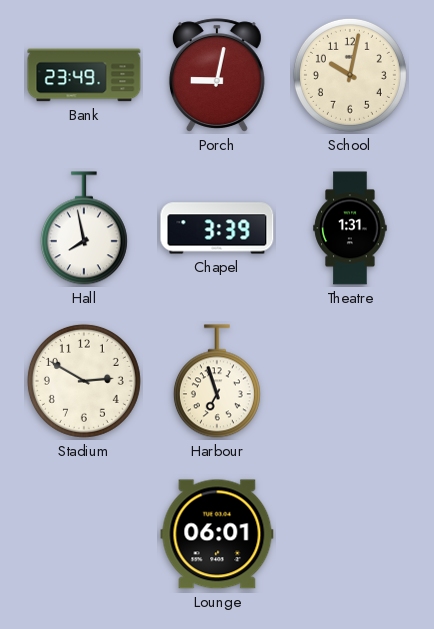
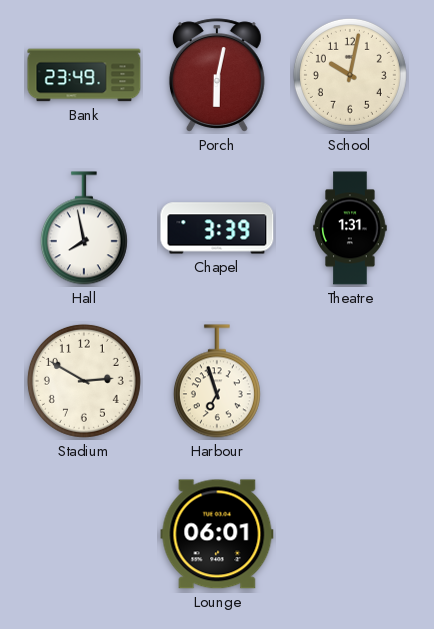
Porch: 9:02 -> 6:02
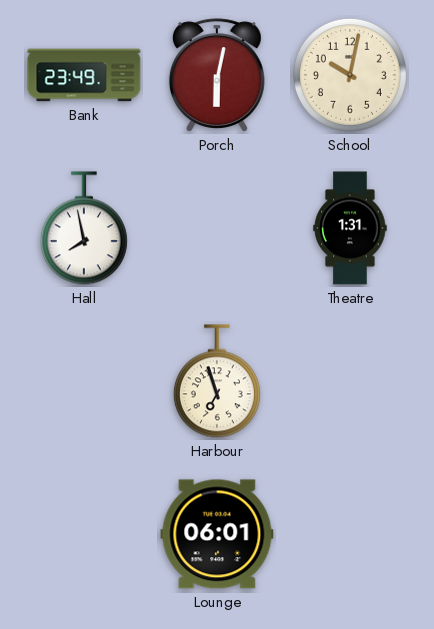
Chapel: 3:39 -> none
Stadium: 2:50 -> none
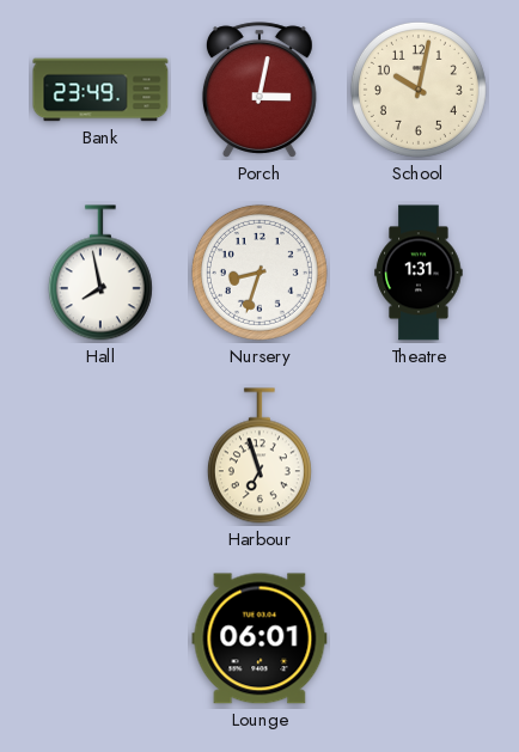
Porch: 6:02 -> 3:02
Nursery: none -> 8:33
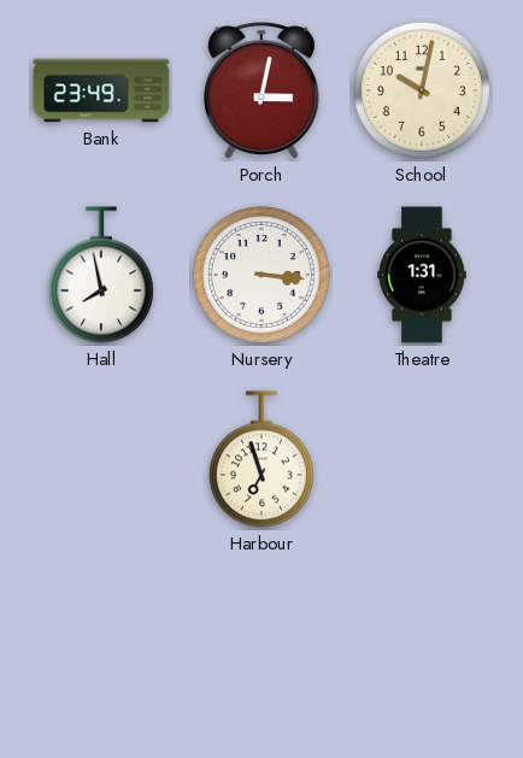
Nursery: 8:33 -> 3:16
Lounge: 06:01 -> none
